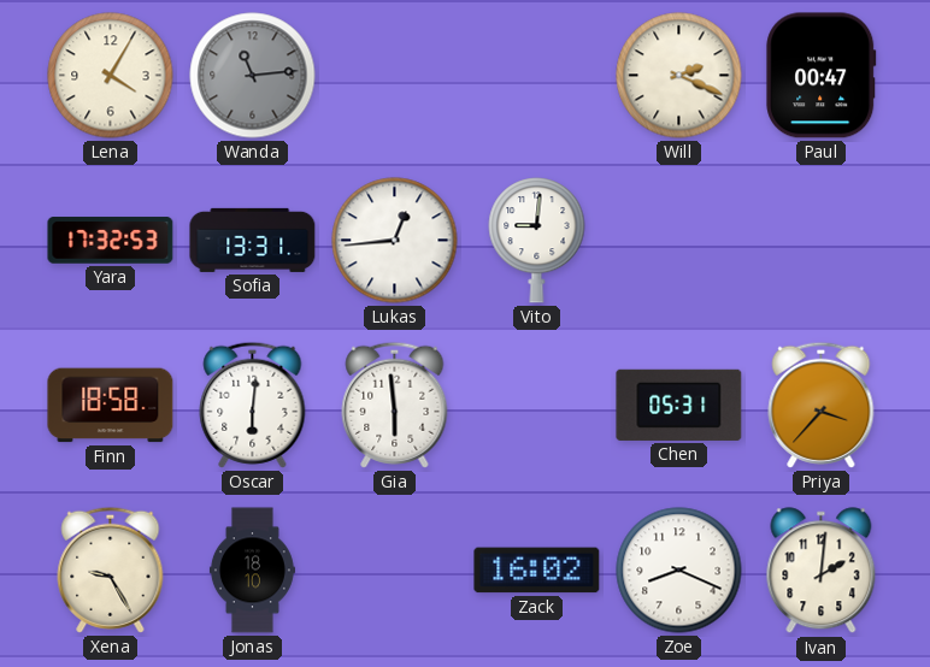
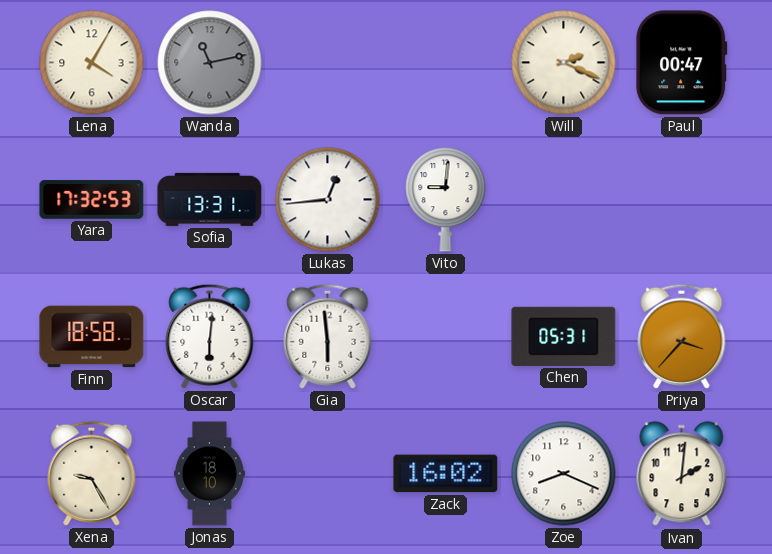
Wanda: 11:14 -> 11:13
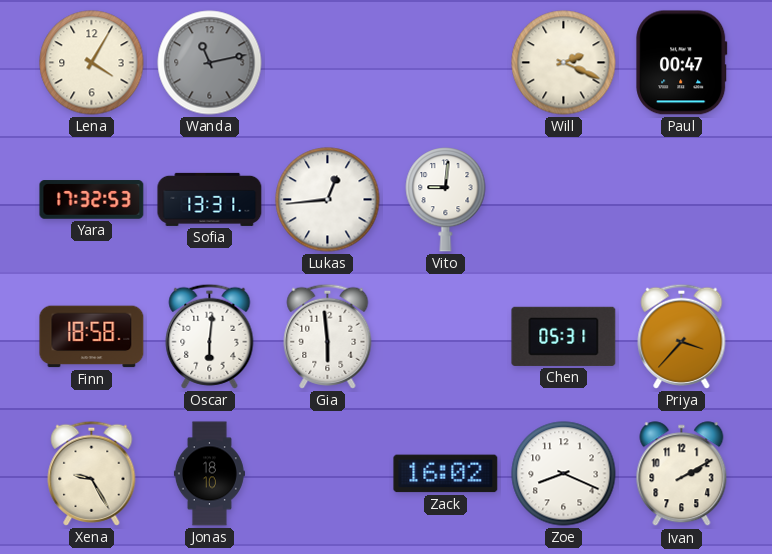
Ivan: 2:01 -> 2:10
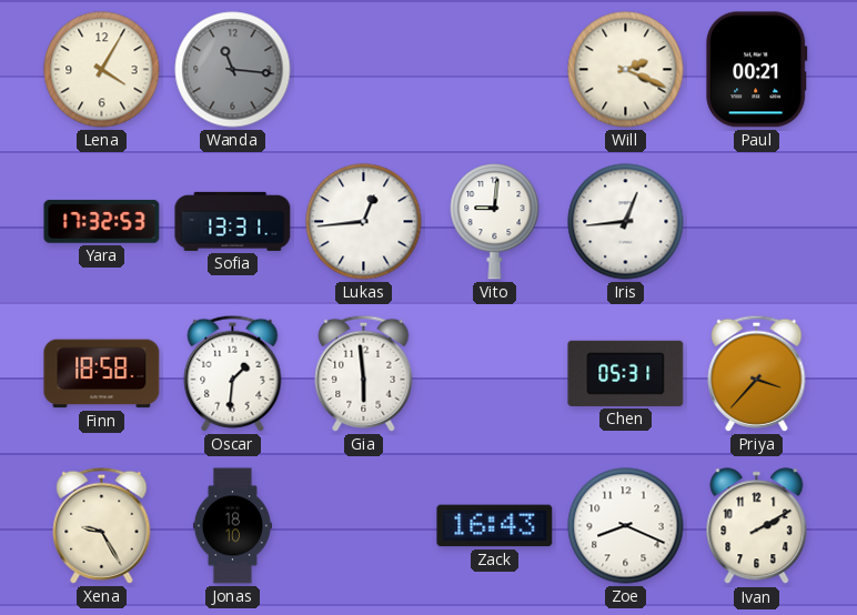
Wanda: 11:13 -> 11:16
Paul: 00:47 -> 00:21
Iris: none -> 12:44
Oscar: 6:01 -> 1:31
Zack: 16:02 -> 16:43
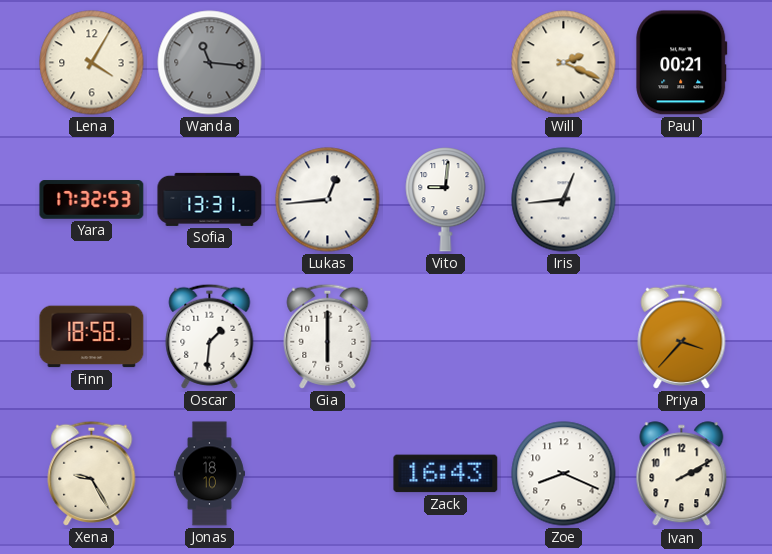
Gia: 5:59 -> 6:00
Chen: 05:31 -> none
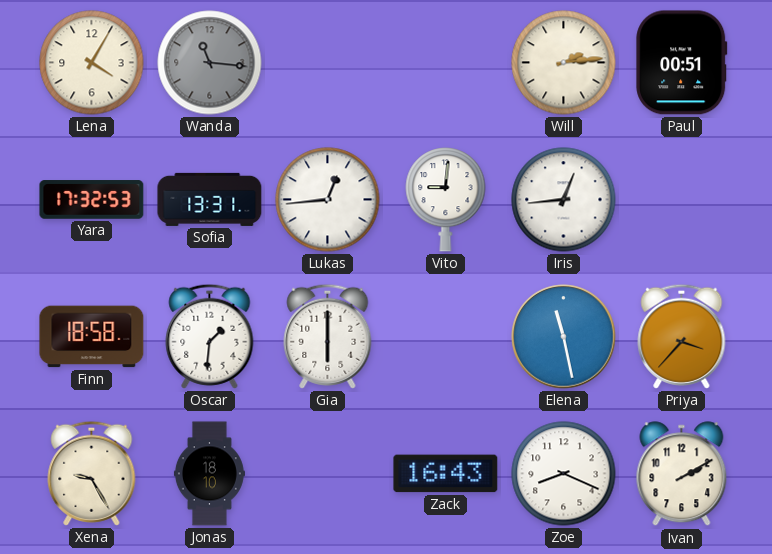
Will: 2:19 -> 2:14
Paul: 00:21 -> 00:51
Elena: none -> 11:28
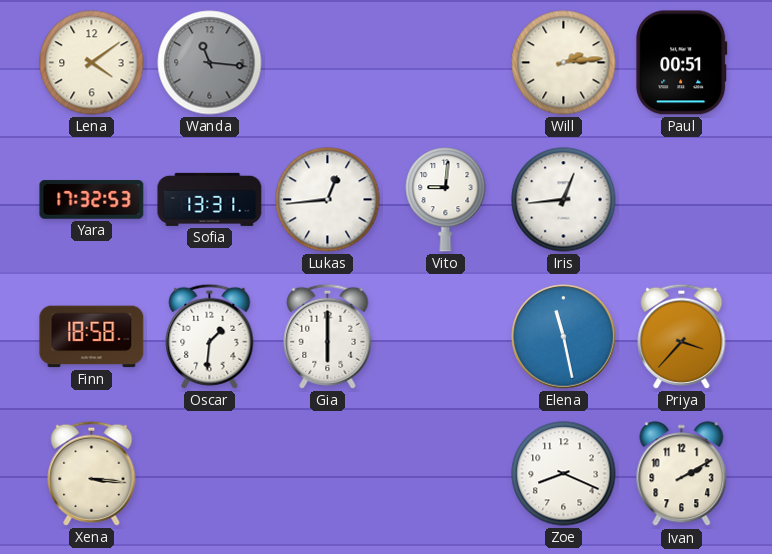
Lena: 4:05 -> 4:09
Xena: 9:25 -> 3:16
Jonas: 18:10 -> none
Zack: 16:43 -> none
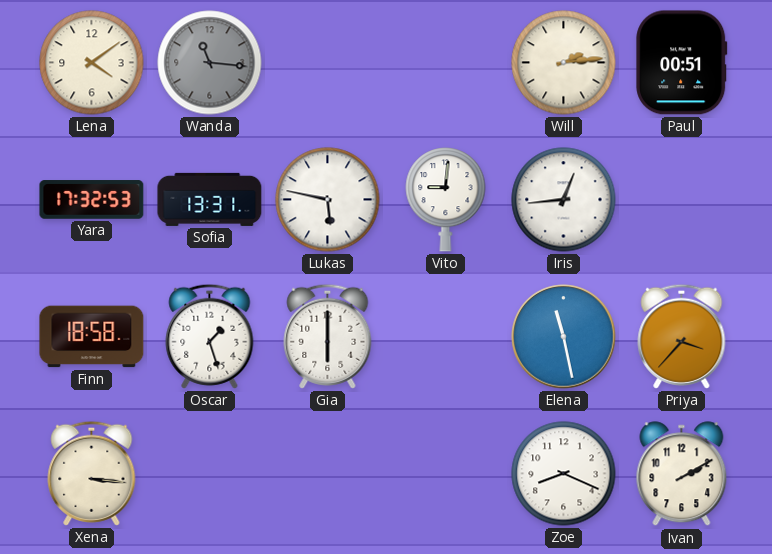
Lukas: 12:44 -> 5:47
Oscar: 1:31 -> 1:27
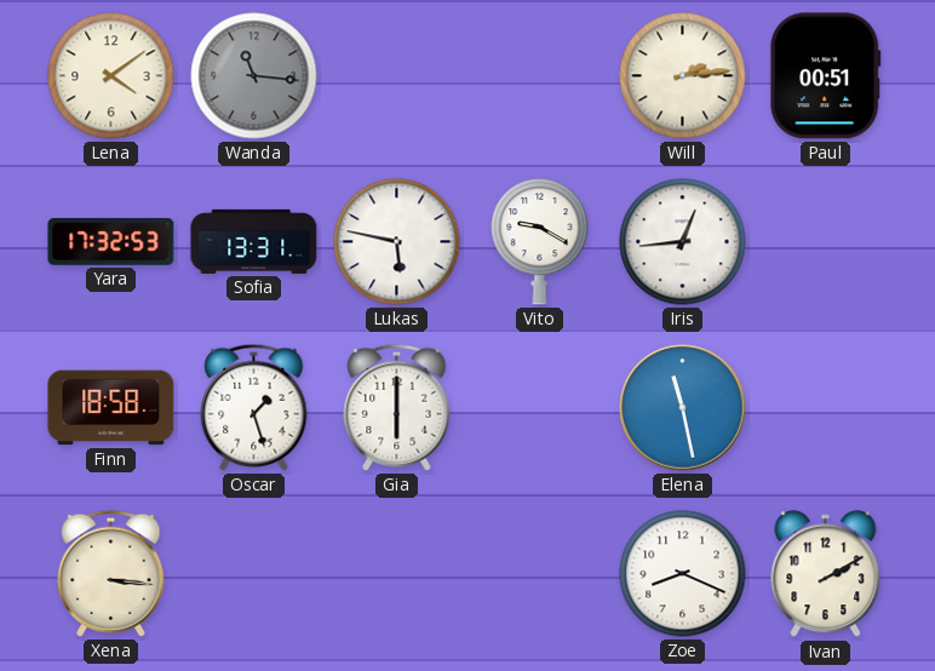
Vito: 9:01 -> 9:20
Priya: 3:37 -> none
